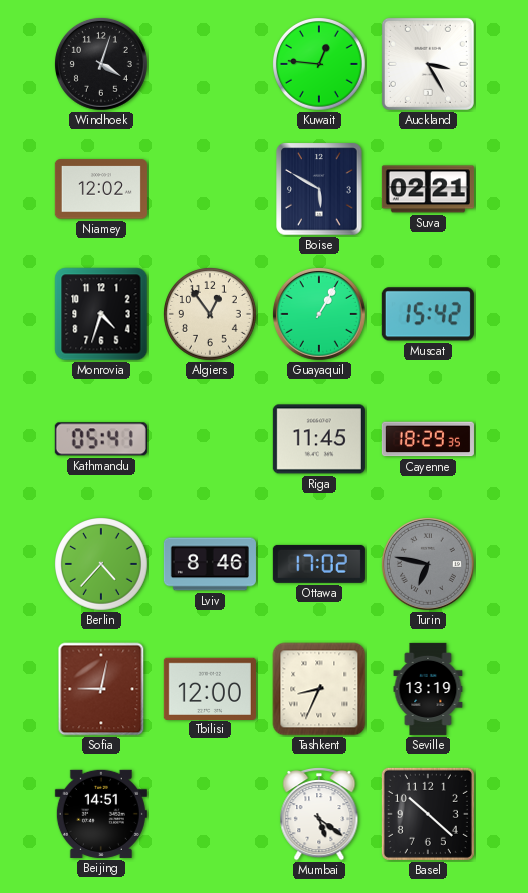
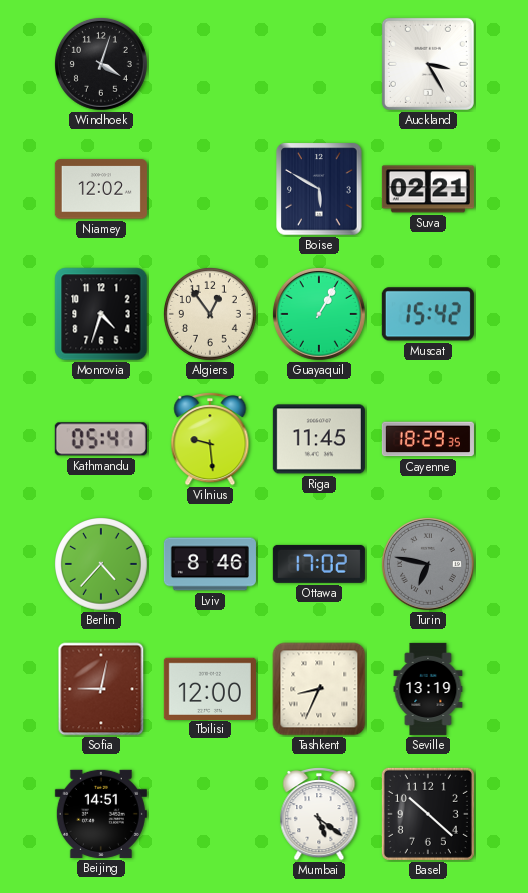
Kuwait: 12:46 -> none
Vilnius: none -> 9:29
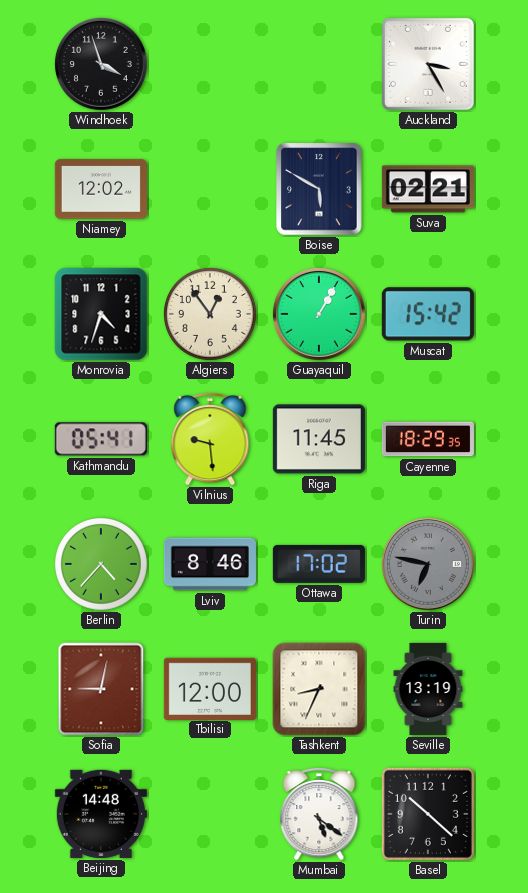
Windhoek: 4:03 -> 3:57
Beijing: 14:51 -> 14:48
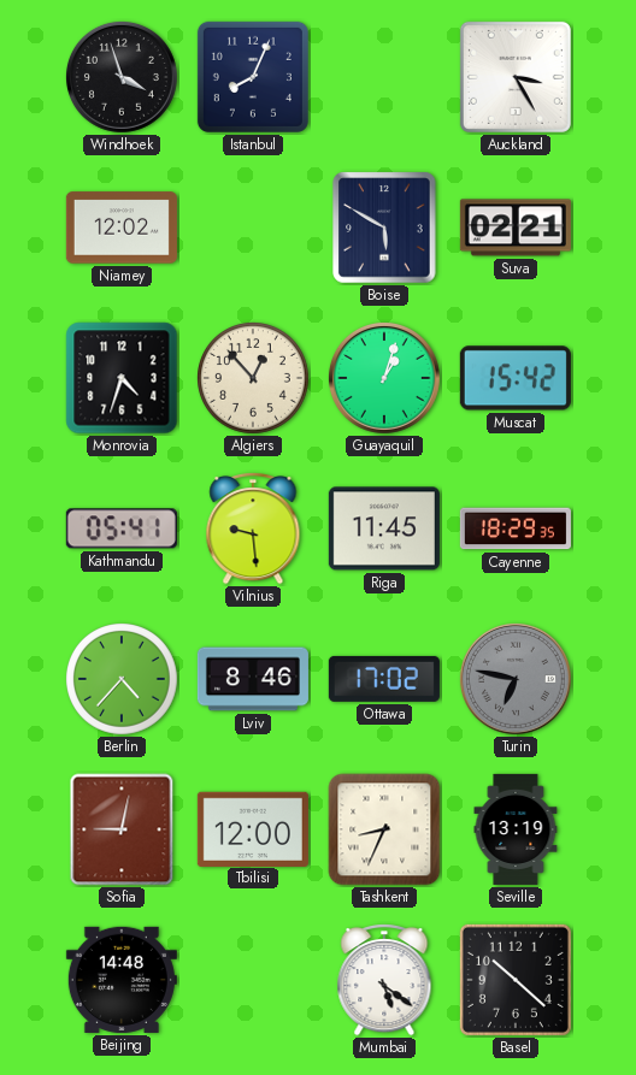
Istanbul: none -> 8:04
Algiers: 12:54 -> 12:53
Guayaquil: 1:05 -> 1:03
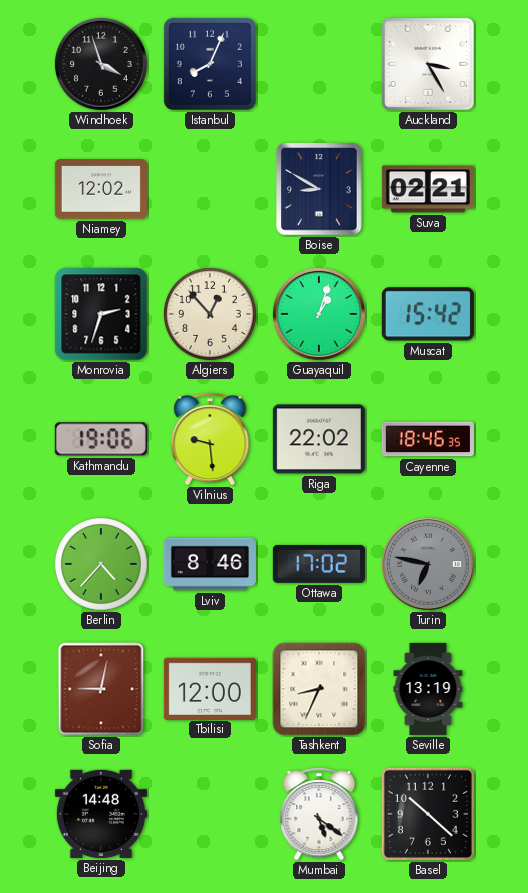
Boise: 5:50 -> 8:50
Monrovia: 4:33 -> 2:33
Kathmandu: 05:41 -> 19:06
Riga: 11:45 -> 22:02
Cayenne: 18:29 -> 18:46
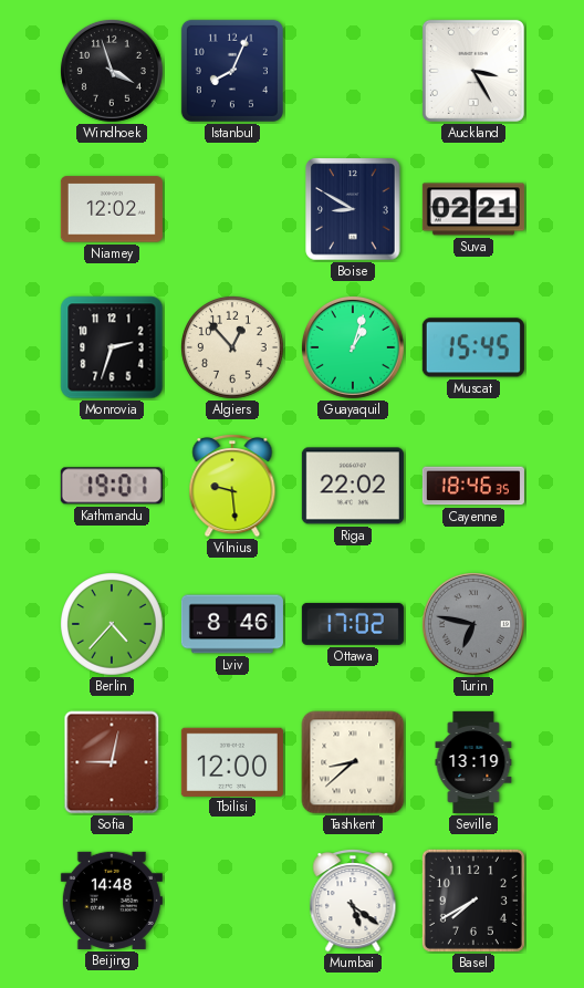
Muscat: 15:42 -> 15:45
Kathmandu: 19:06 -> 19:01
Tashkent: 8:34 -> 8:38
Basel: 10:22 -> 7:40
